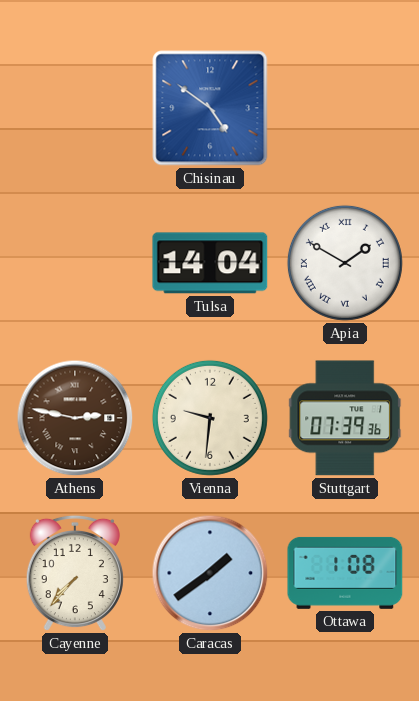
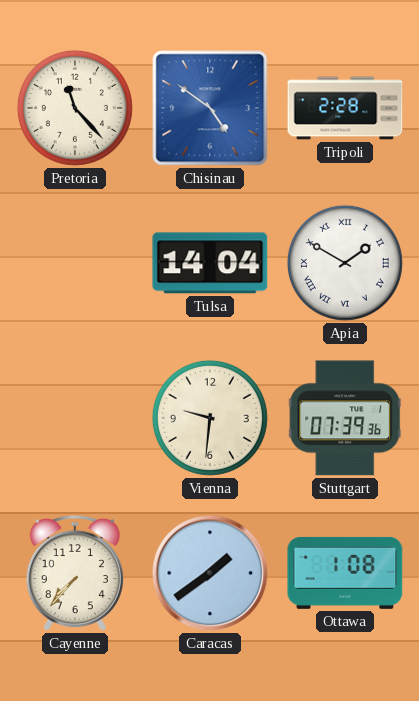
Pretoria: none -> 11:23
Tripoli: none -> 2:28
Athens: 2:47 -> none
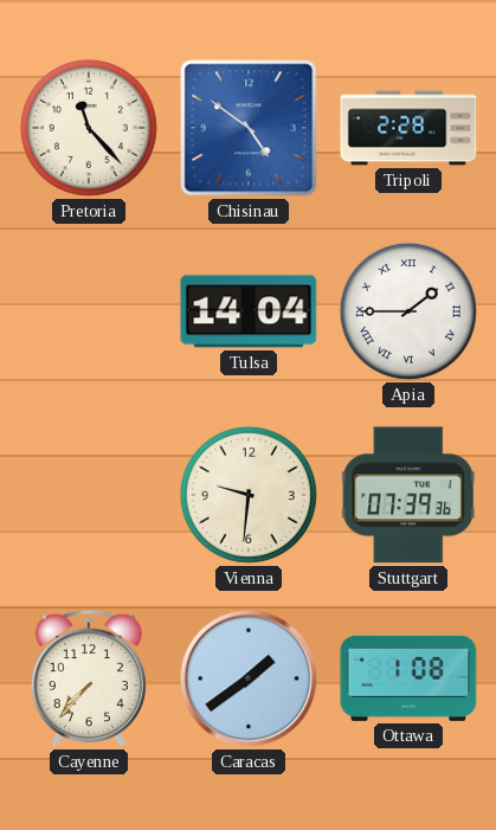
Apia: 1:50 -> 1:45
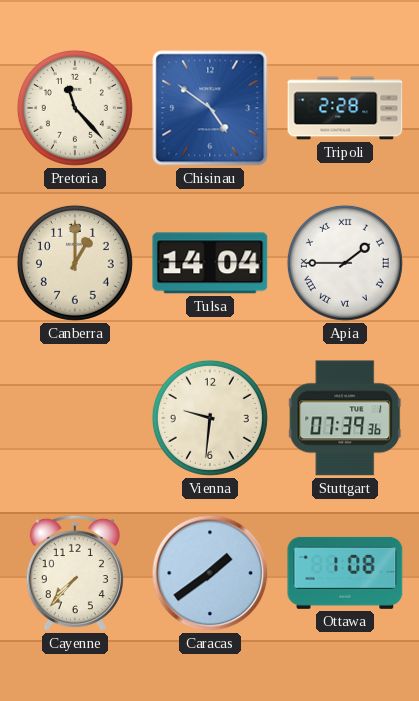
Canberra: none -> 1:00
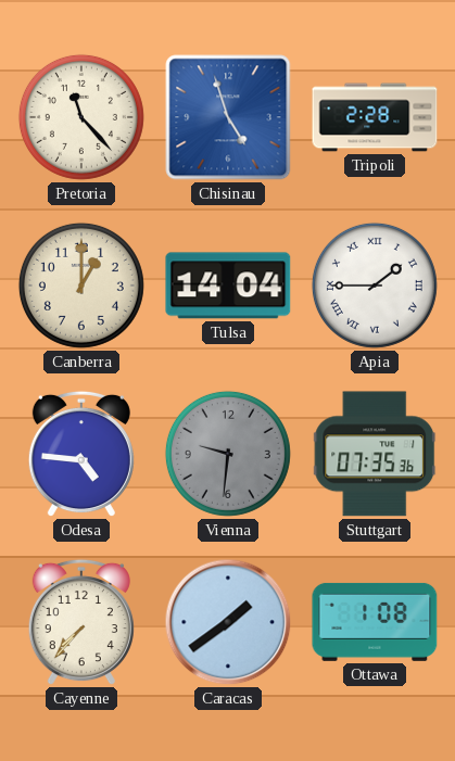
Chisinau: 4:51 -> 4:57
Odesa: none -> 4:46
Vienna dial: cream -> grey
Stuttgart: 07:39 -> 07:35
